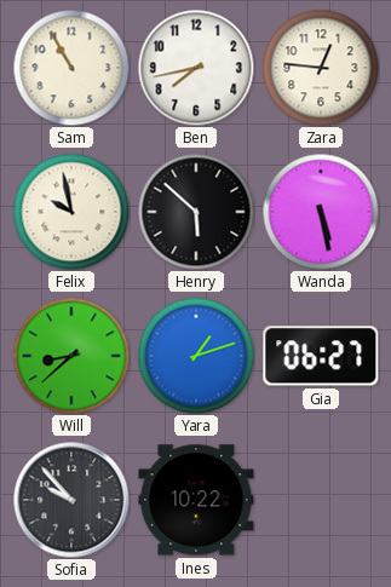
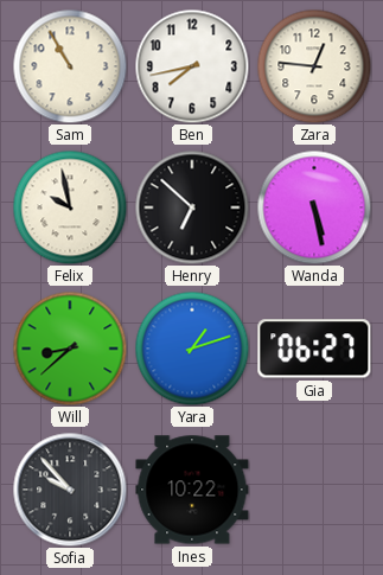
Henry: 5:52 -> 6:52
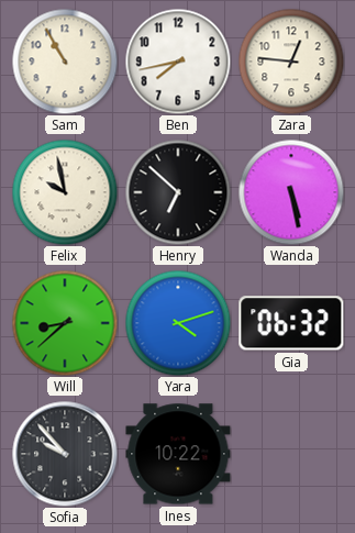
Yara: 1:12 -> 4:12
Gia: 06:27 -> 06:32
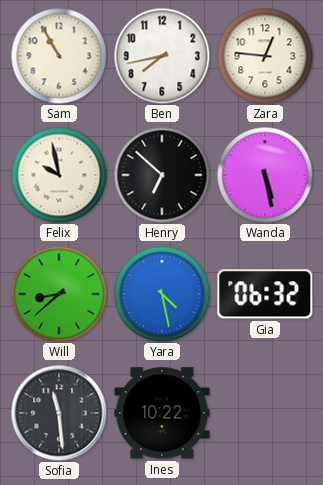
Yara: 4:12 -> 4:28
Sofia: 9:53 -> 11:29
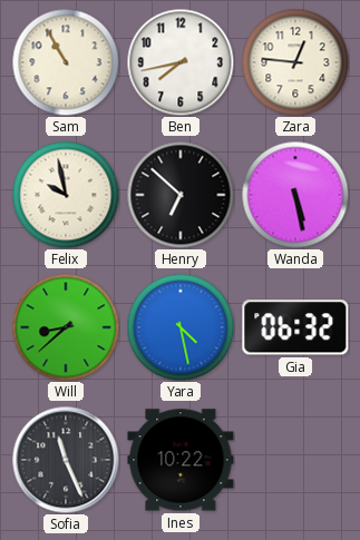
Sofia: 11:29 -> 11:26
